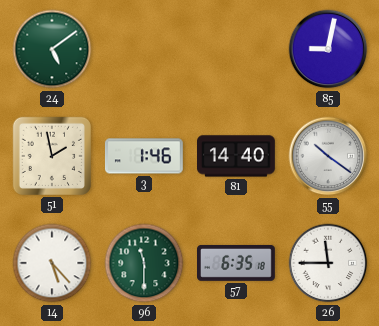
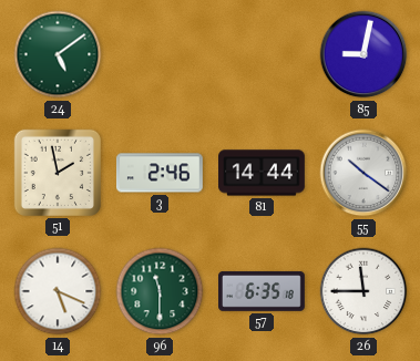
3: 1:46 -> 2:46
81: 14:40 -> 14:44
14: 5:23 -> 5:19
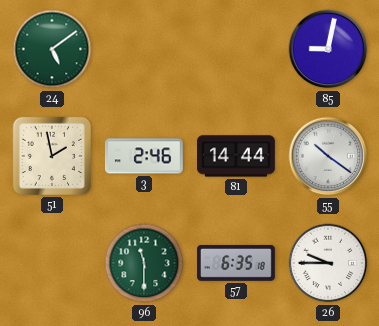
14: 5:19 -> none
26: 11:45 -> 9:45
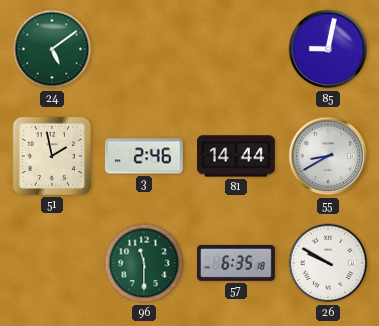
55: 10:21 -> 8:40
26: 9:45 -> 9:50
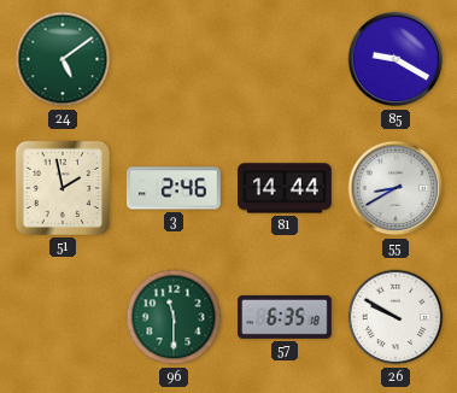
85: 9:02 -> 9:20
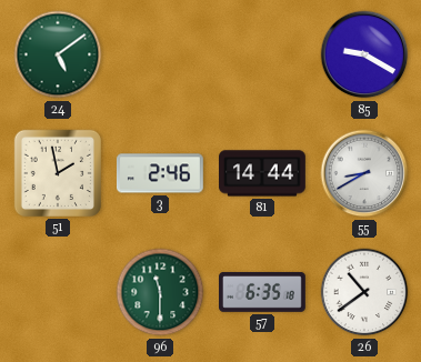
26: 9:50 -> 10:39
